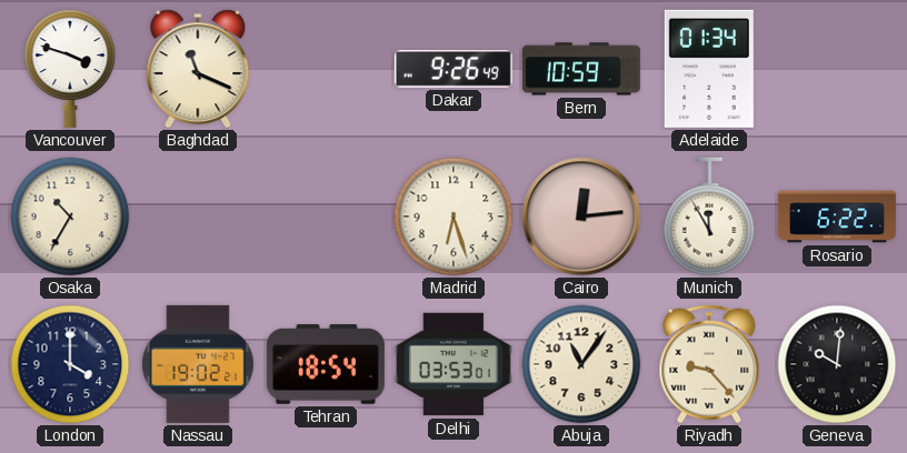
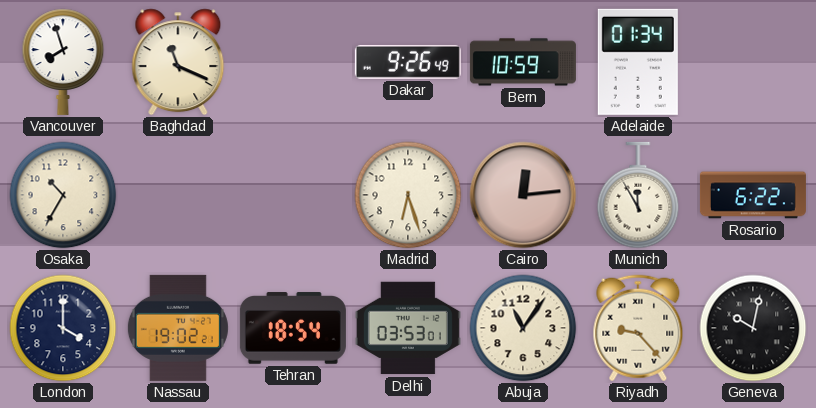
Vancouver: 3:48 -> 7:57
Geneva: 10:01 -> 10:02
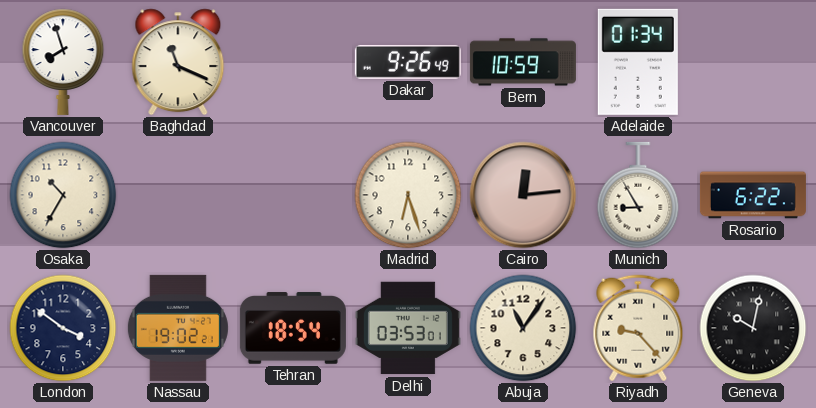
Munich: 11:55 -> 8:55
London: 4:00 -> 3:51
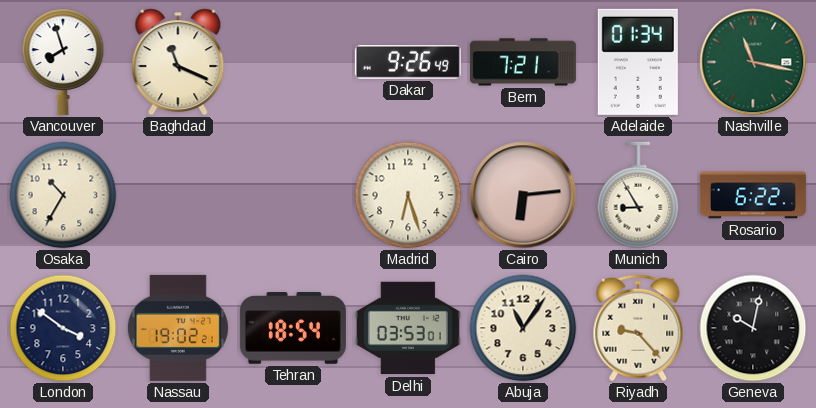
Bern: 10:59 -> 7:21
Nashville: none -> 11:17
Cairo: 12:14 -> 6:14
